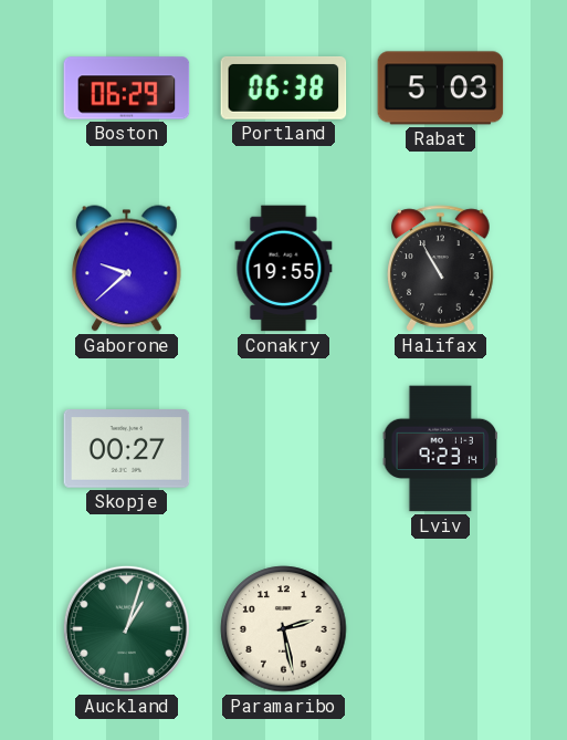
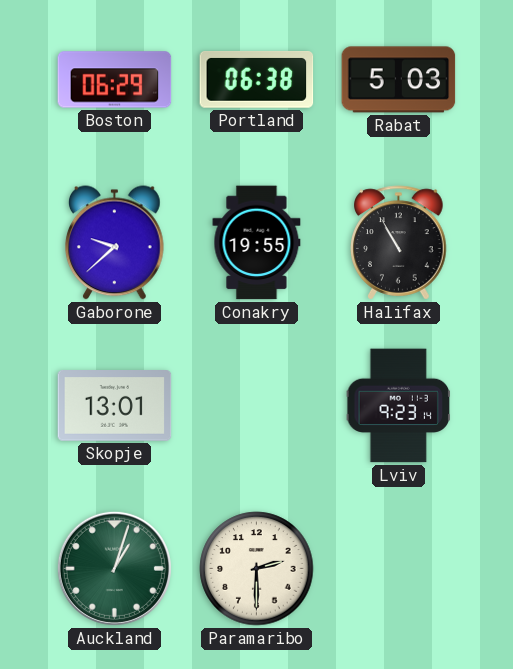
Skopje: 00:27 -> 13:01
Paramaribo: 2:28 -> 2:30
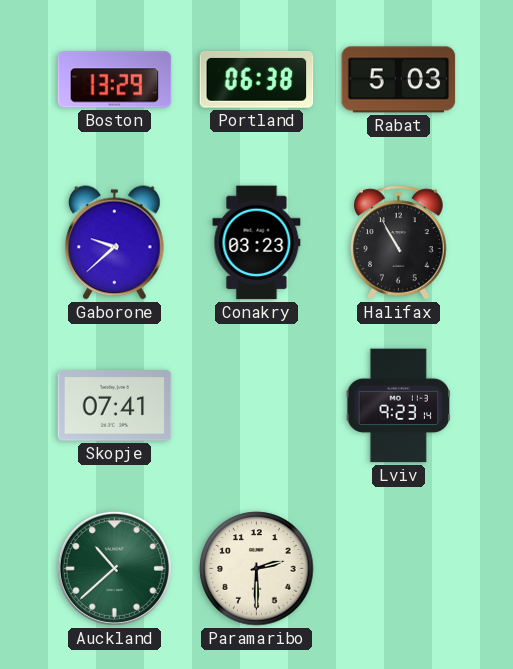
Boston: 06:29 -> 13:29
Conakry: 19:55 -> 03:23
Skopje: 13:01 -> 07:41
Auckland: 1:03 -> 10:38
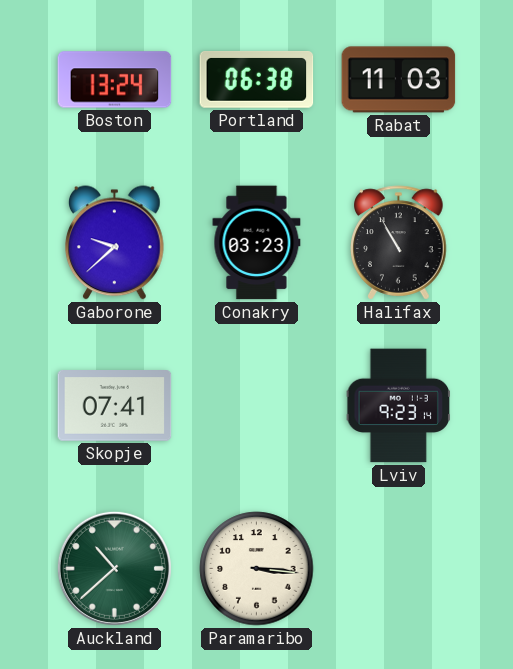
Boston: 13:29 -> 13:24
Rabat: 5:03 -> 11:03
Paramaribo: 2:30 -> 3:16
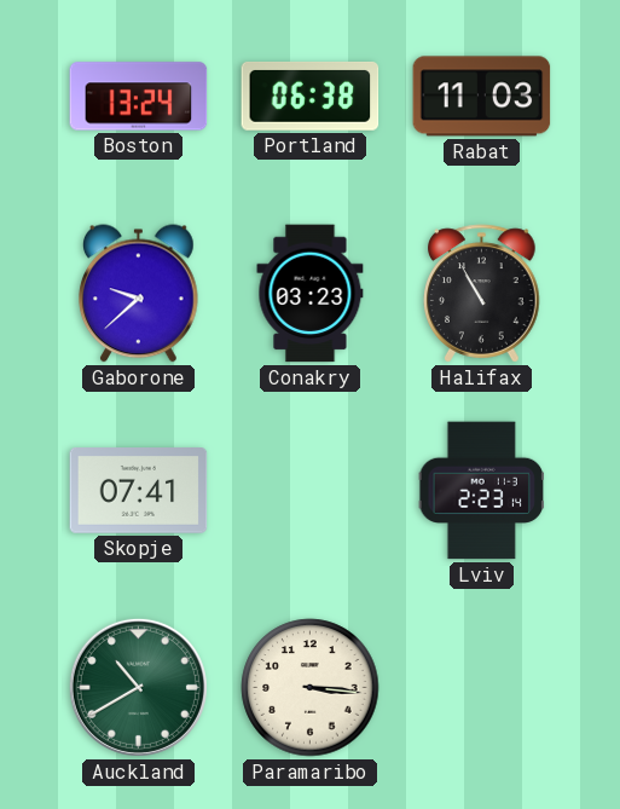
Lviv: 9:23 -> 2:23
Auckland: 10:38 -> 10:40
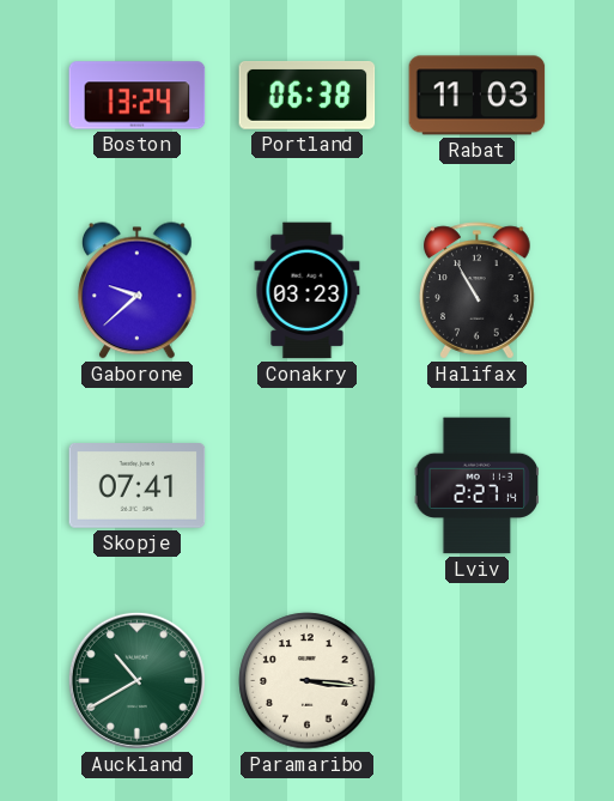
Lviv: 2:23 -> 2:27
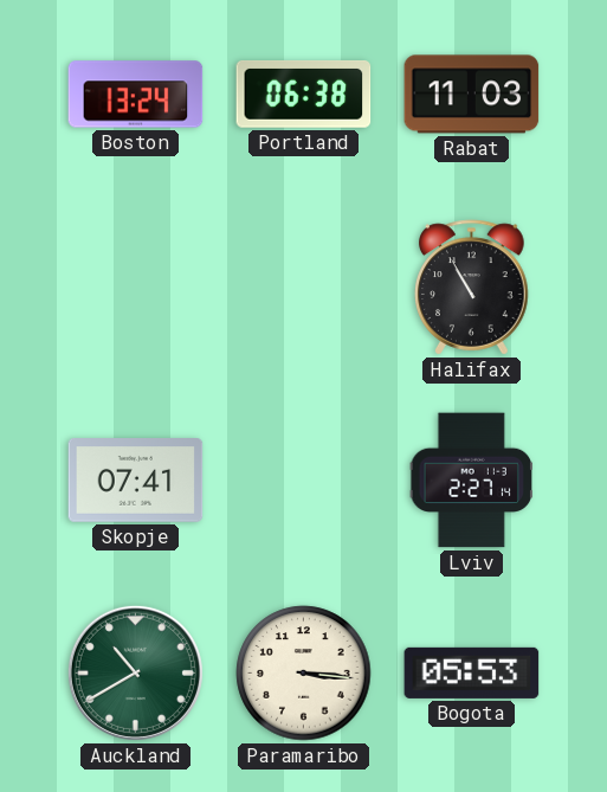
Gaborone: 9:38 -> none
Conakry: 03:23 -> none
Bogota: none -> 05:53
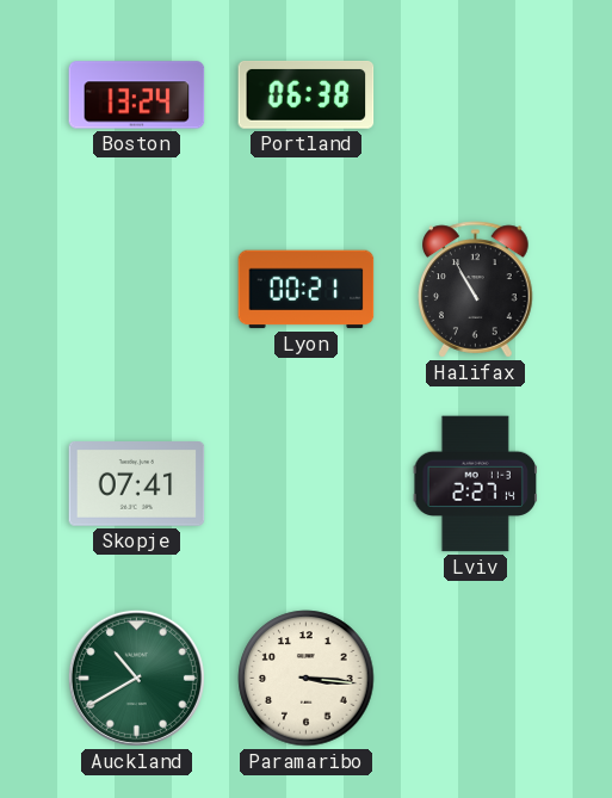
Rabat: 11:03 -> none
Lyon: none -> 00:21
Bogota: 05:53 -> none
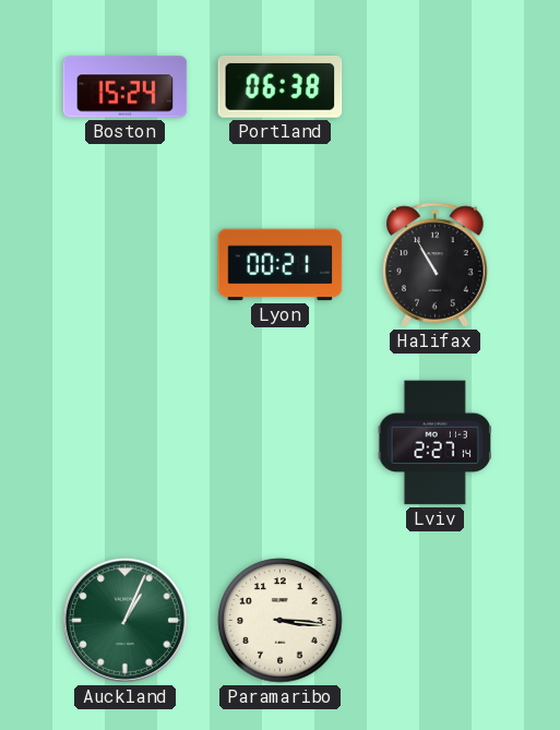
Boston: 13:24 -> 15:24
Skopje: 07:41 -> none
Auckland: 10:40 -> 1:04
